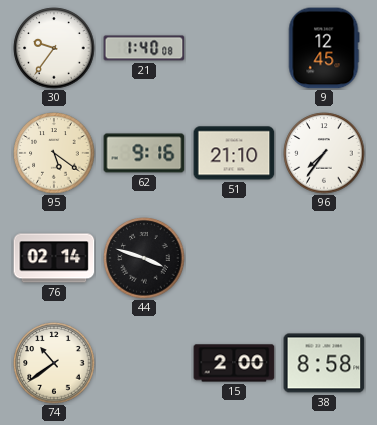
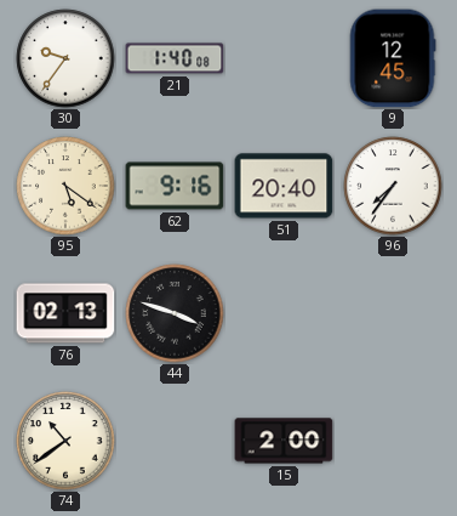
51: 21:10 -> 20:40
76: 02:14 -> 02:13
38: 8:58 -> none
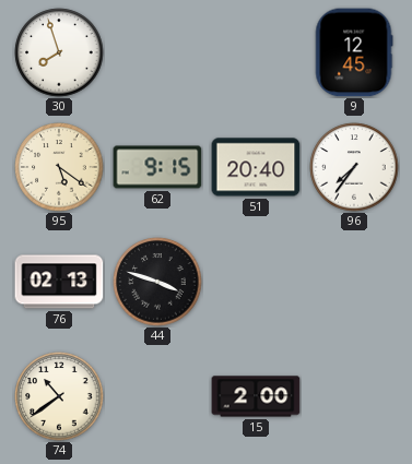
30: 9:36 -> 7:57
21: 1:40 -> none
62: 9:16 -> 9:15
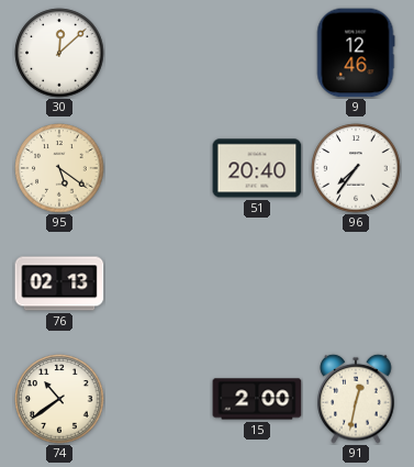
30: 7:57 -> 12:08
9: 12:45 -> 12:46
62: 9:15 -> none
44: 3:48 -> none
91: none -> 12:32
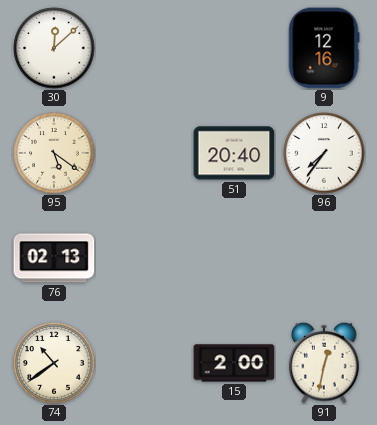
9: 12:46 -> 12:16
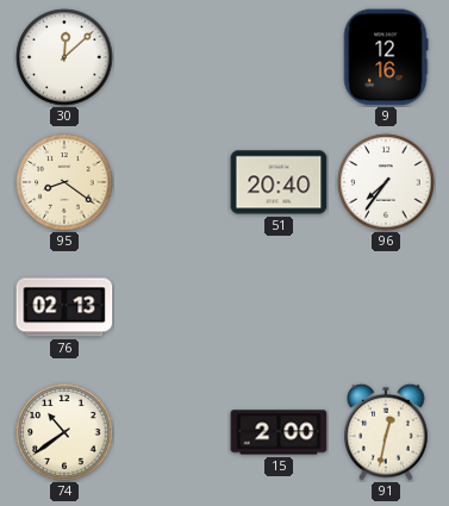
95: 5:21 -> 8:21
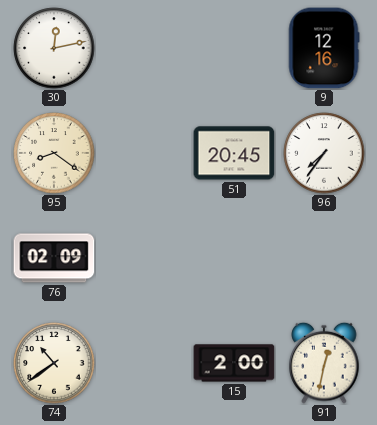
30: 12:08 -> 12:13
51: 20:40 -> 20:45
76: 02:13 -> 02:09
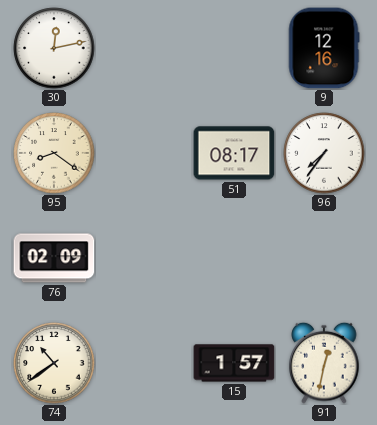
51: 20:45 -> 08:17
15: 2:00 -> 1:57
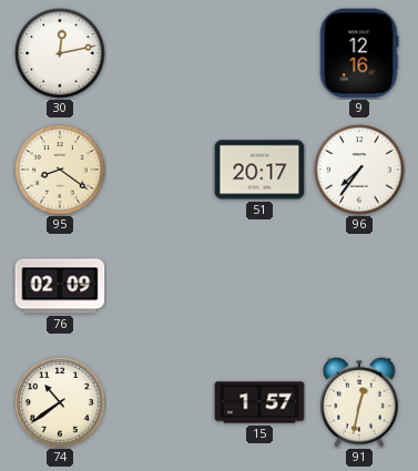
51: 08:17 -> 20:17
